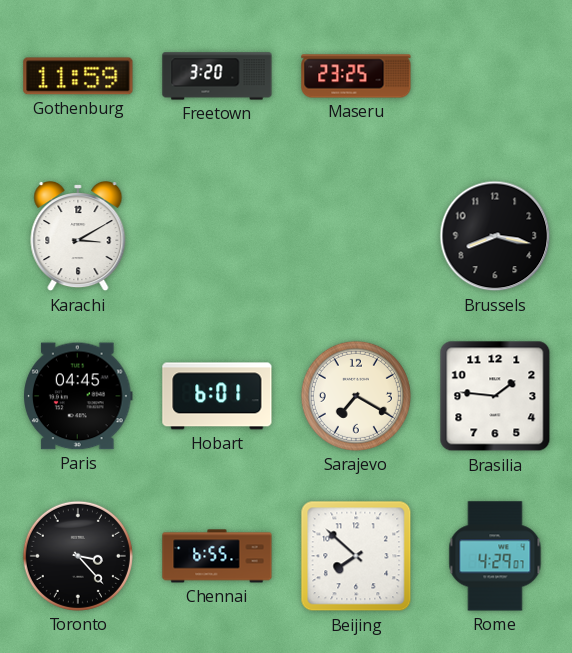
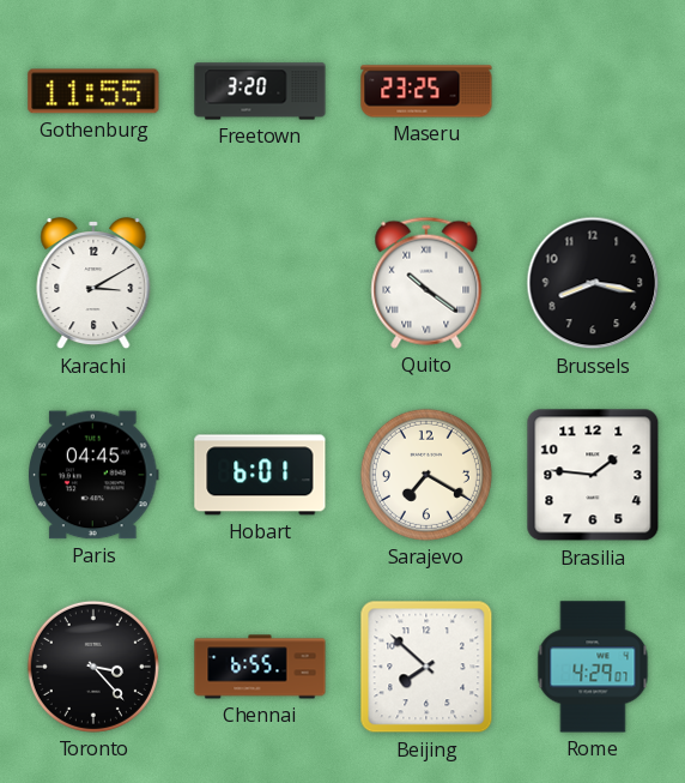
Gothenburg: 11:59 -> 11:55
Quito: none -> 10:21
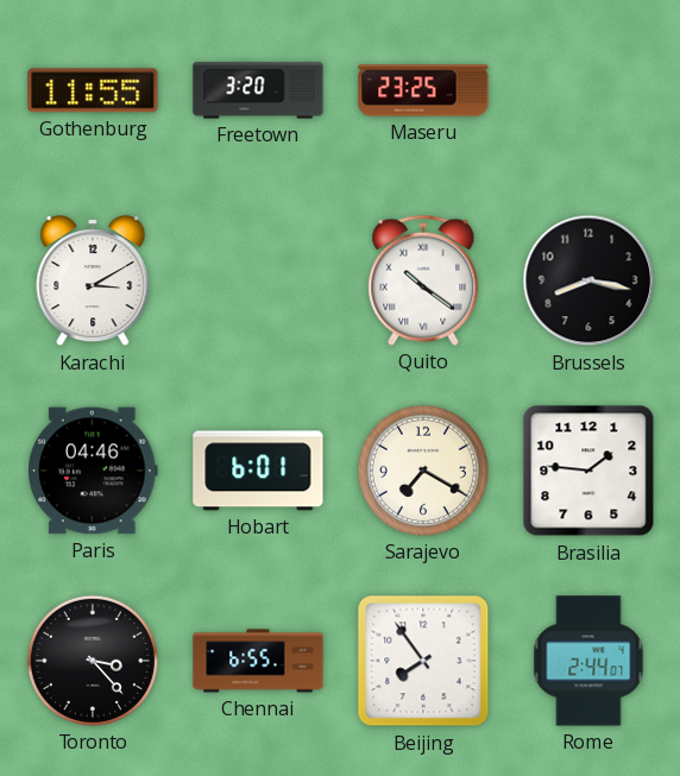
Paris: 04:45 -> 04:46
Beijing: 7:52 -> 7:54
Rome: 4:29 -> 2:44
